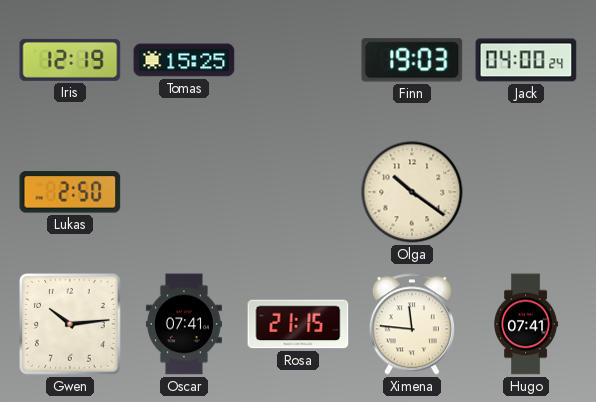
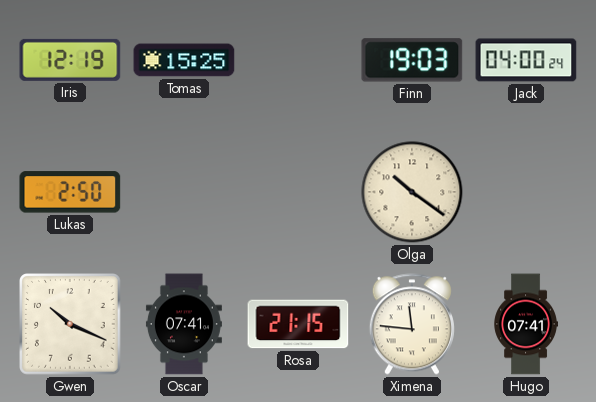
Gwen: 10:14 -> 10:19
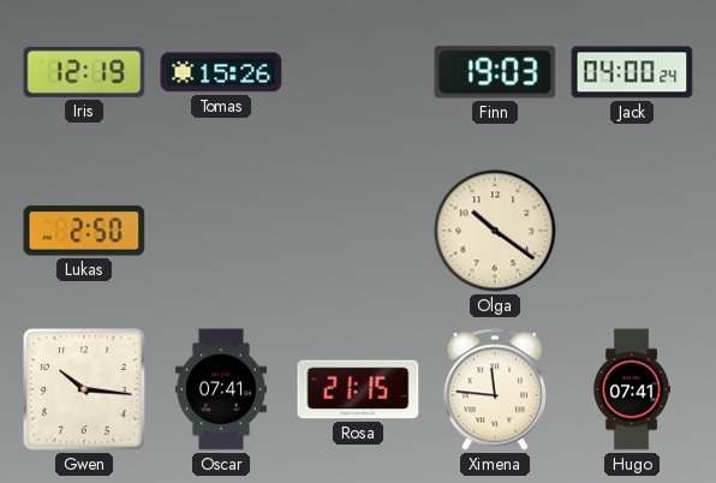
Tomas: 15:25 -> 15:26
Gwen: 10:19 -> 10:16
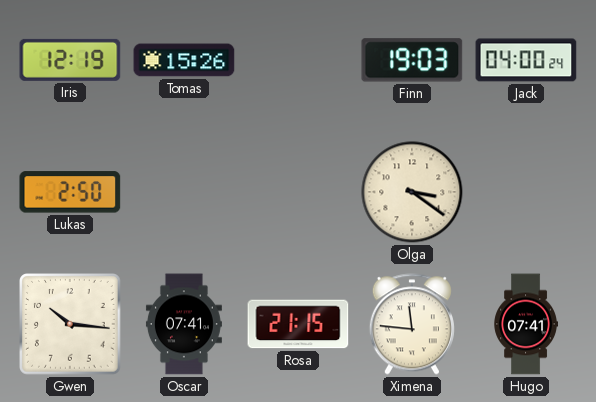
Olga: 10:21 -> 3:21
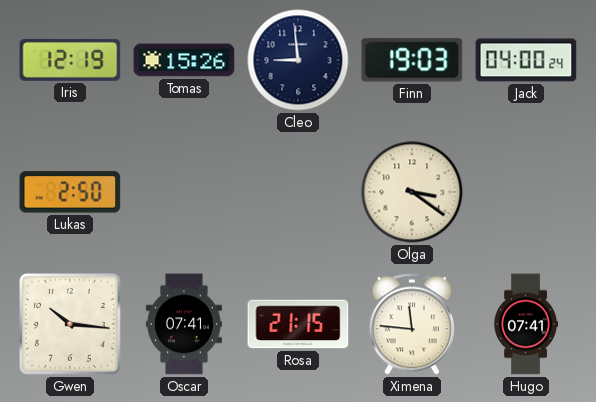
Cleo: none -> 8:59
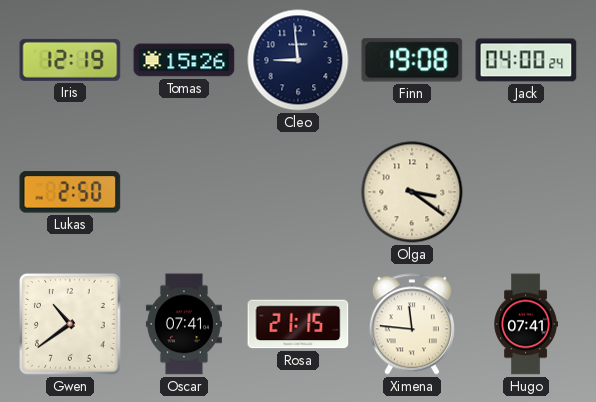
Finn: 19:03 -> 19:08
Gwen: 10:16 -> 10:39
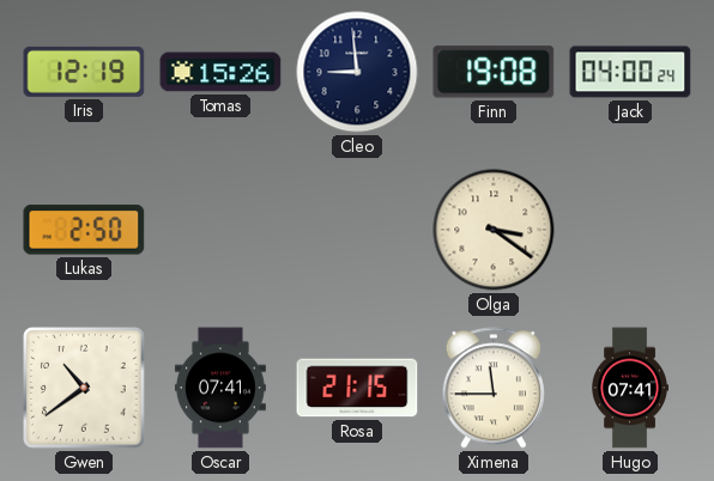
Ximena: 11:46 -> 11:45
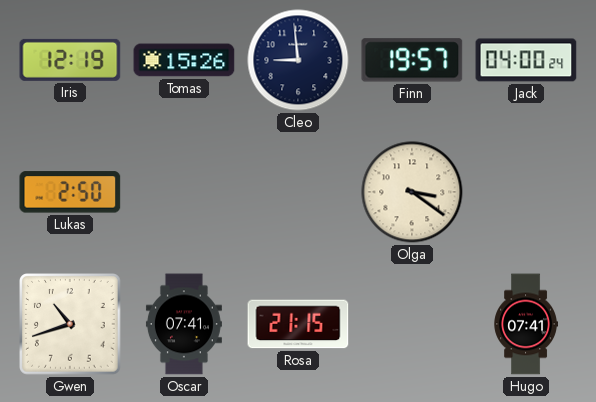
Finn: 19:08 -> 19:57
Gwen: 10:39 -> 10:42
Ximena: 11:45 -> none
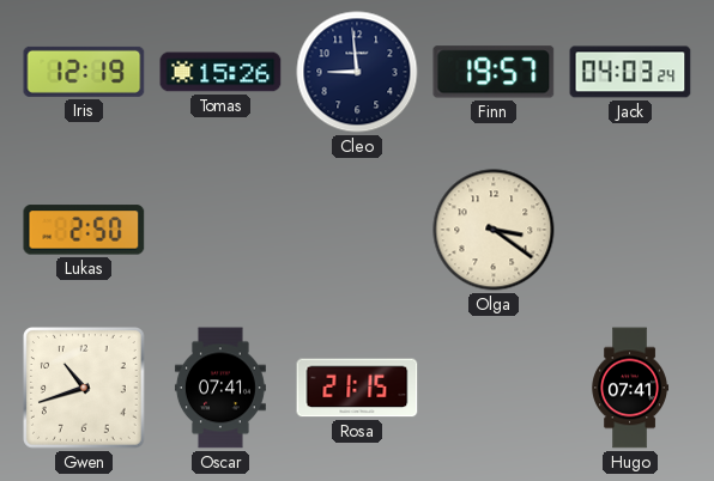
Jack: 04:00 -> 04:03
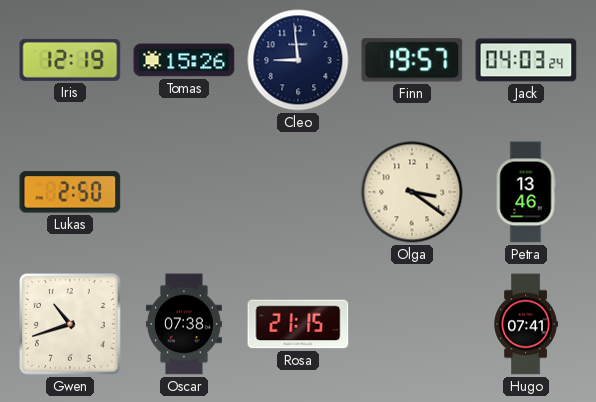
Petra: none -> 13:46
Oscar: 07:41 -> 07:38
